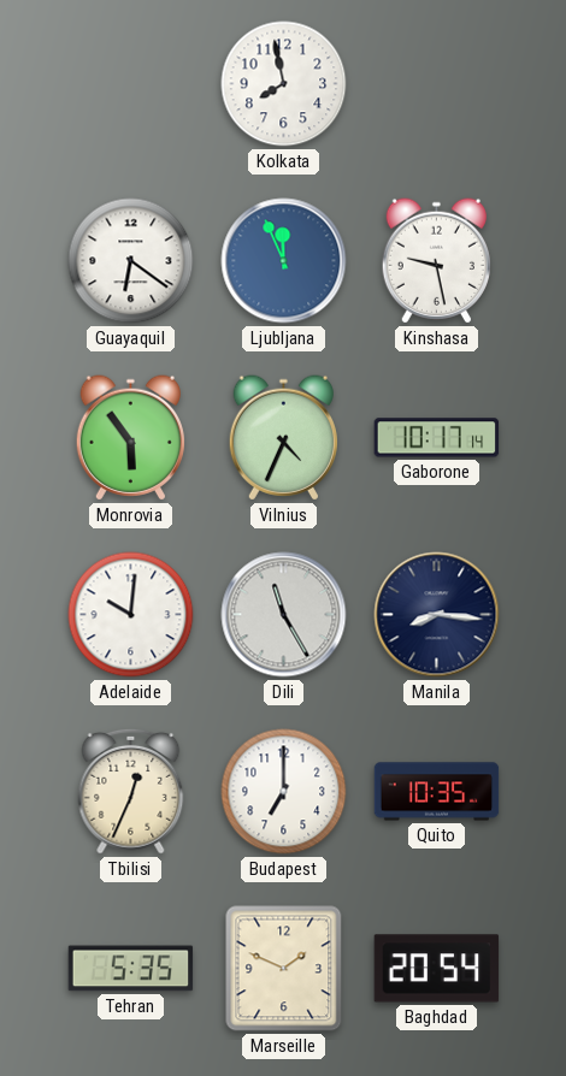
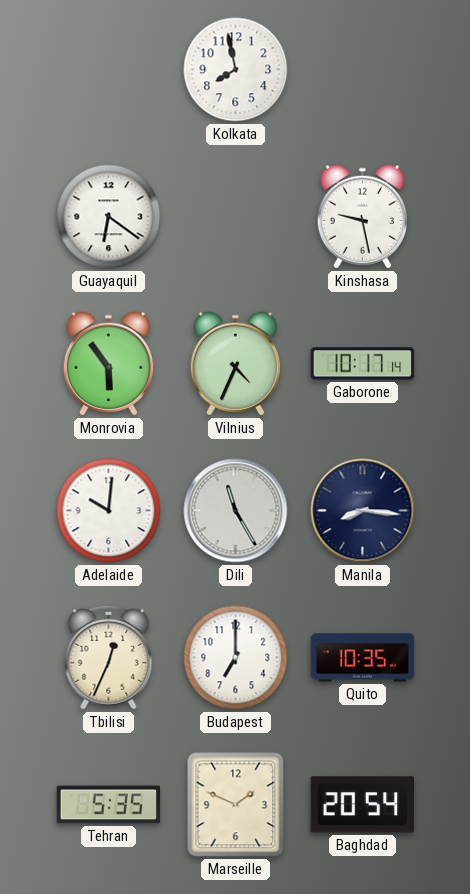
Ljubljana: 11:56 -> none
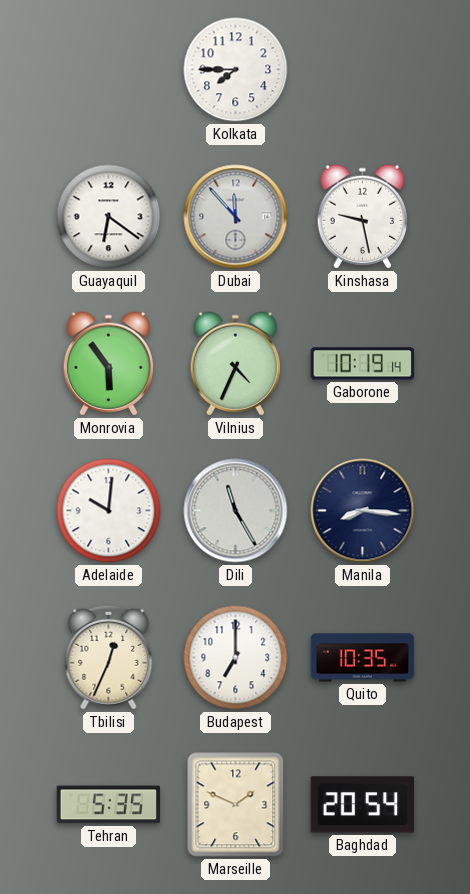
Kolkata: 7:58 -> 7:45
Dubai: none -> 11:53
Gaborone: 10:17 -> 10:19
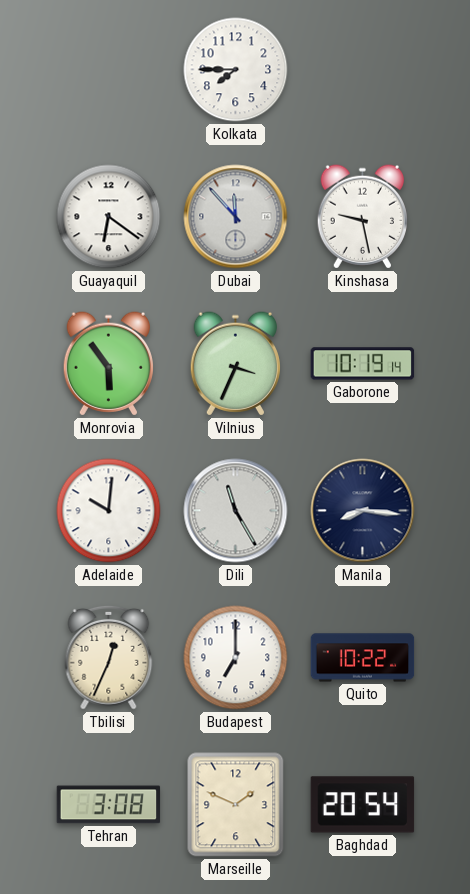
Vilnius: 4:34 -> 3:34
Quito: 10:35 -> 10:22
Tehran: 5:35 -> 3:08
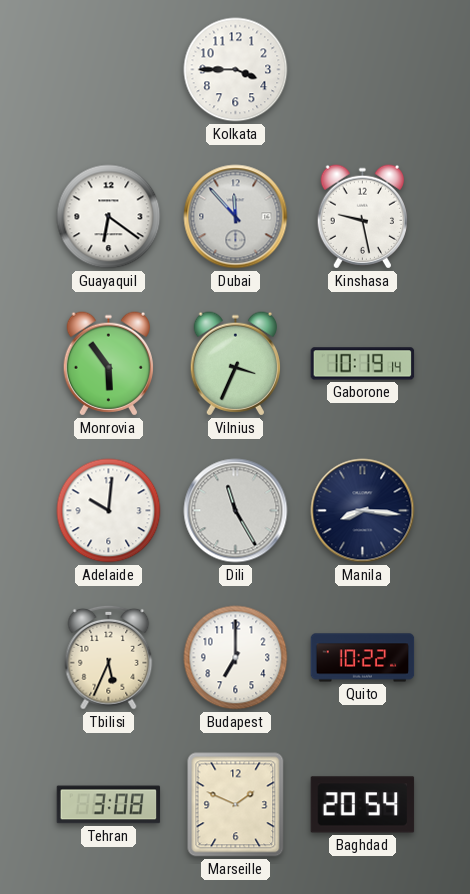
Kolkata: 7:45 -> 3:45
Tbilisi: 12:34 -> 5:34
